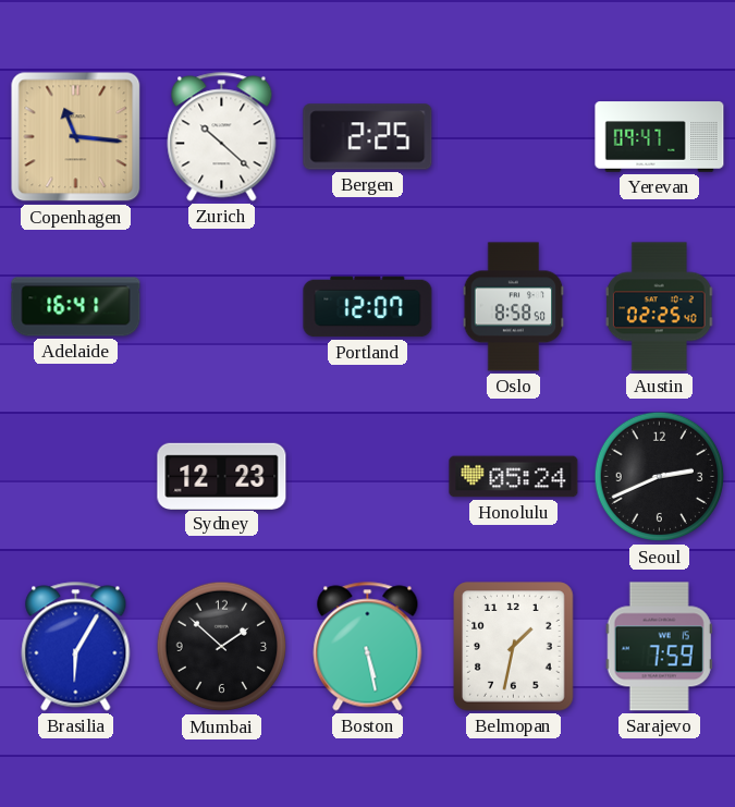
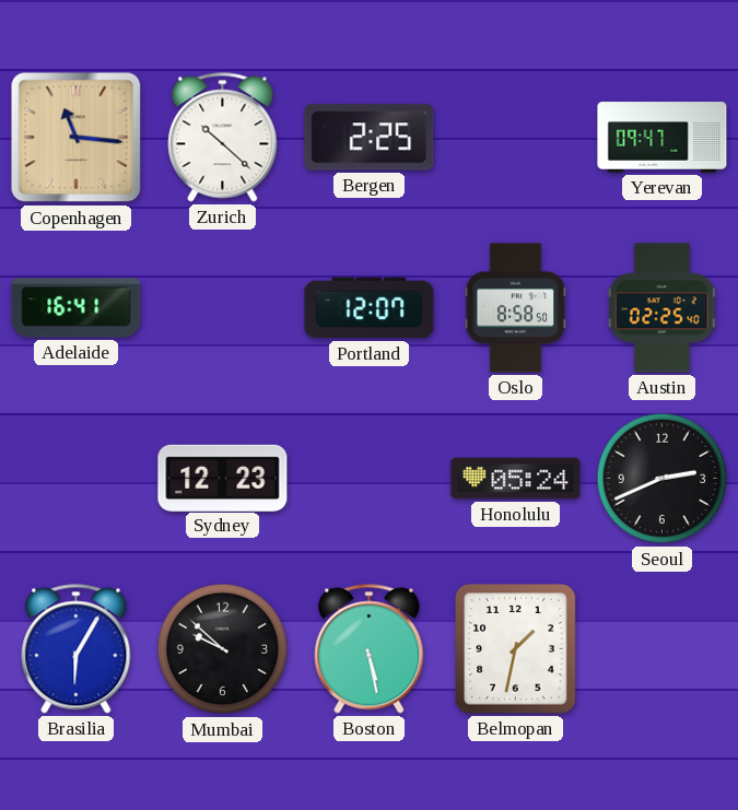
Mumbai: 1:52 -> 9:52
Sarajevo: 7:59 -> none
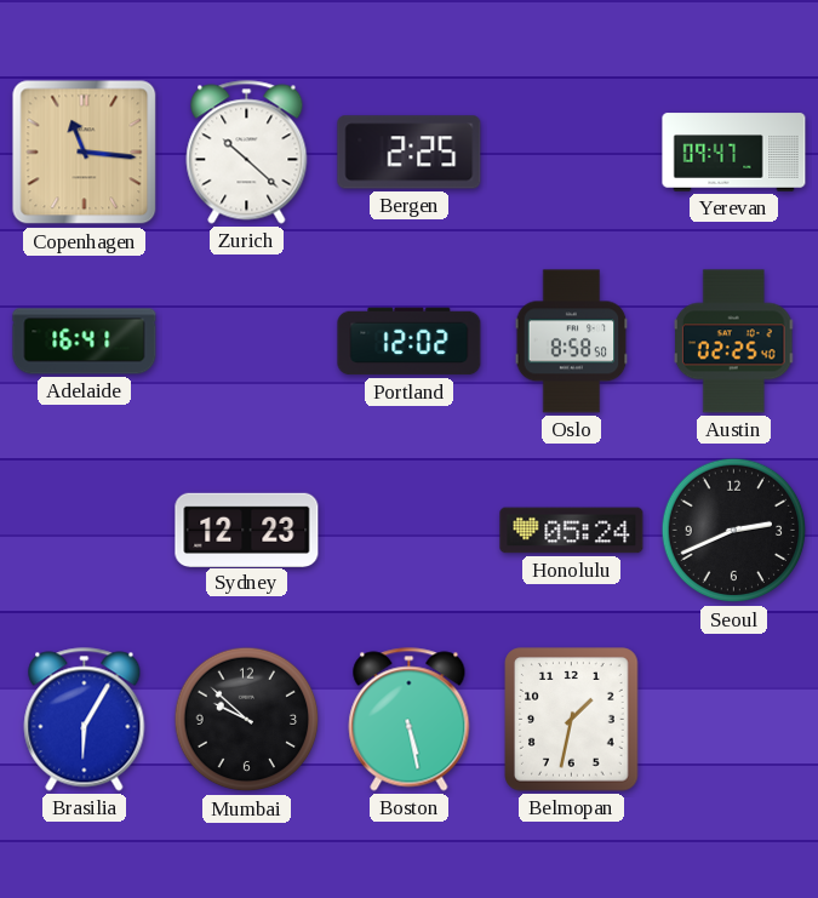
Portland: 12:07 -> 12:02
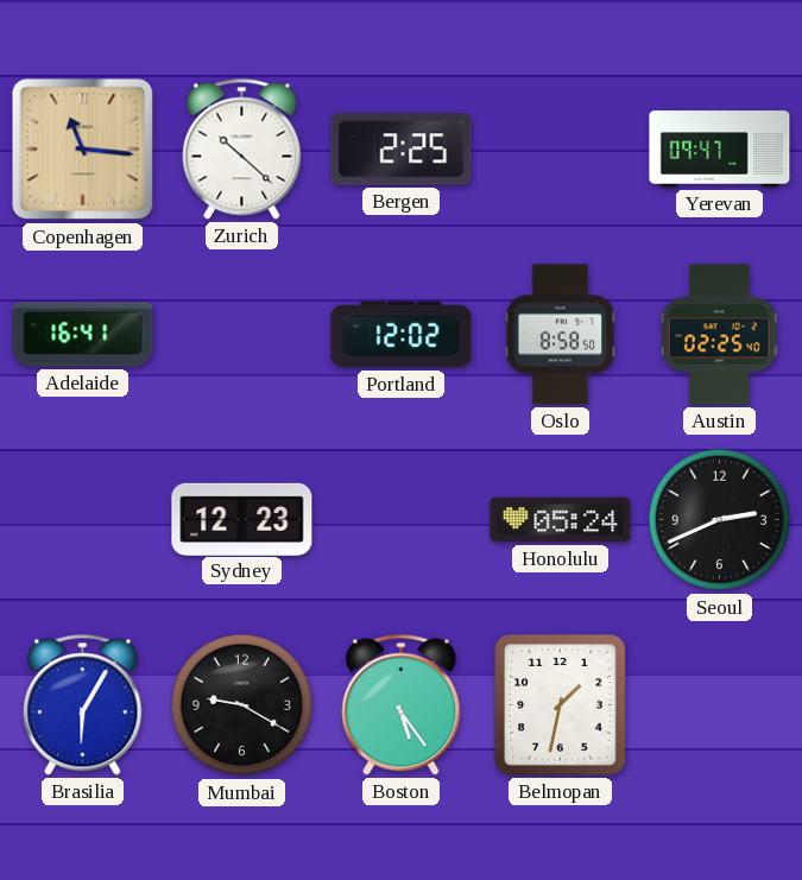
Mumbai: 9:52 -> 9:20
Boston: 5:28 -> 5:24
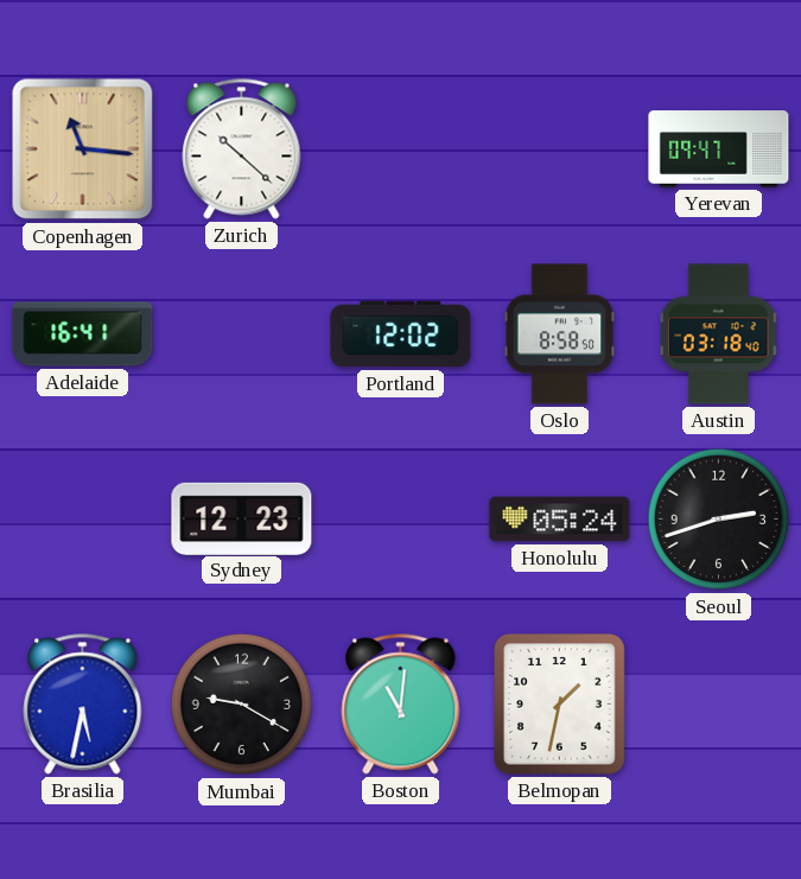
Bergen: 2:25 -> none
Austin: 02:25 -> 03:18
Seoul: 2:41 -> 2:42
Brasilia: 6:05 -> 5:32
Boston: 5:24 -> 11:01
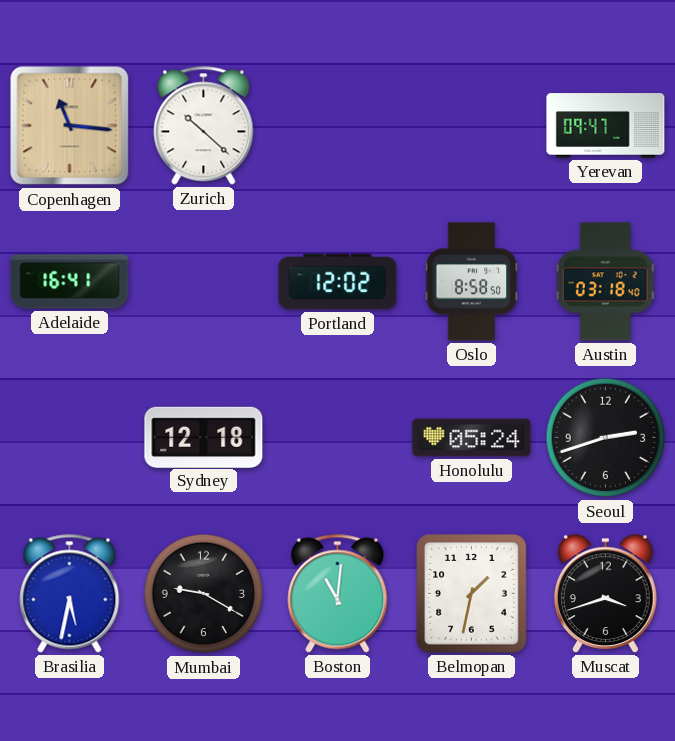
Sydney: 12:23 -> 12:18
Muscat: none -> 3:42
